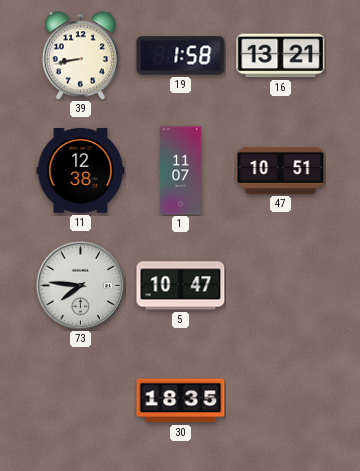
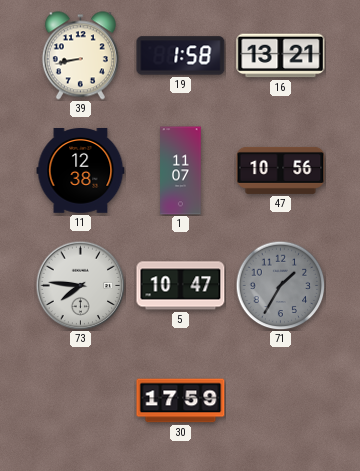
47: 10:51 -> 10:56
71: none -> 1:35
30: 18:35 -> 17:59
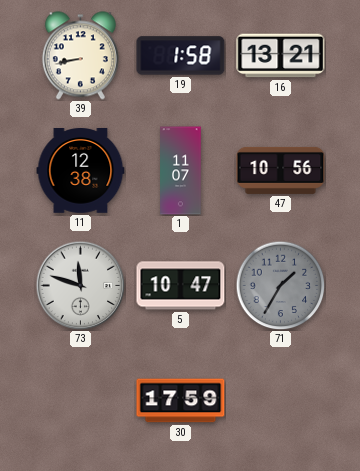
73: 7:46 -> 11:48
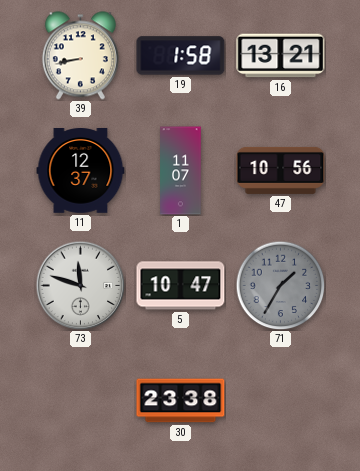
11: 12:38 -> 12:37
30: 17:59 -> 23:38
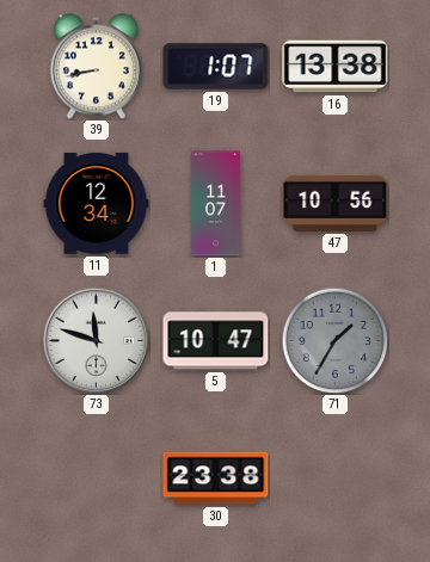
19: 1:58 -> 1:07
16: 13:21 -> 13:38
11: 12:37 -> 12:34
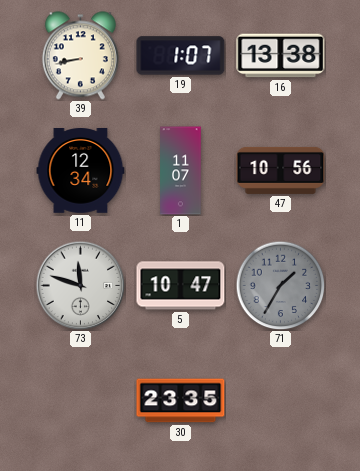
30: 23:38 -> 23:35
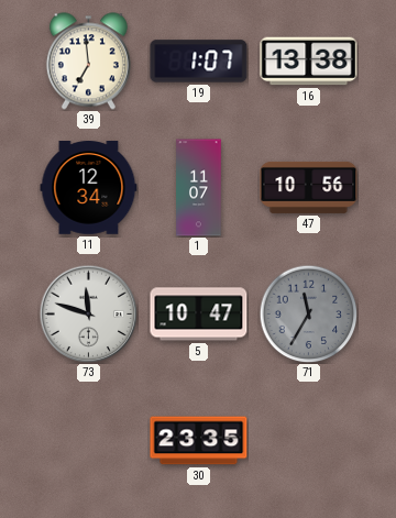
39: 8:43 -> 6:59
71: 1:35 -> 11:35
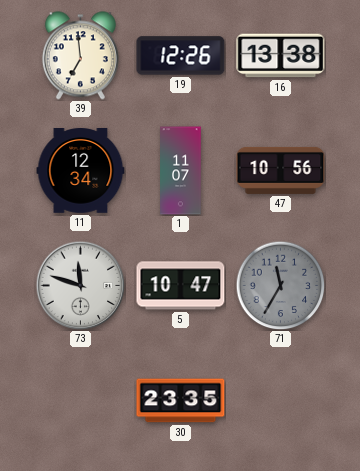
19: 1:07 -> 12:26
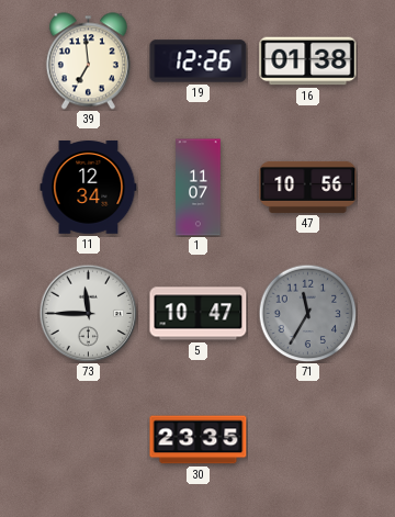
16: 13:38 -> 01:38
73: 11:48 -> 11:45
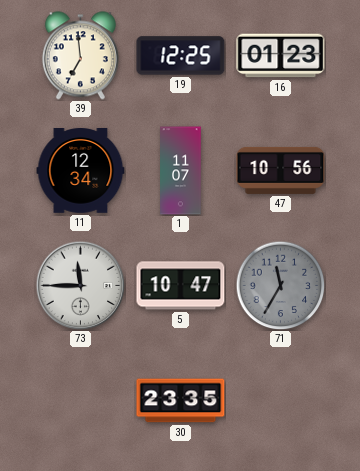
19: 12:26 -> 12:25
16: 01:38 -> 01:23
